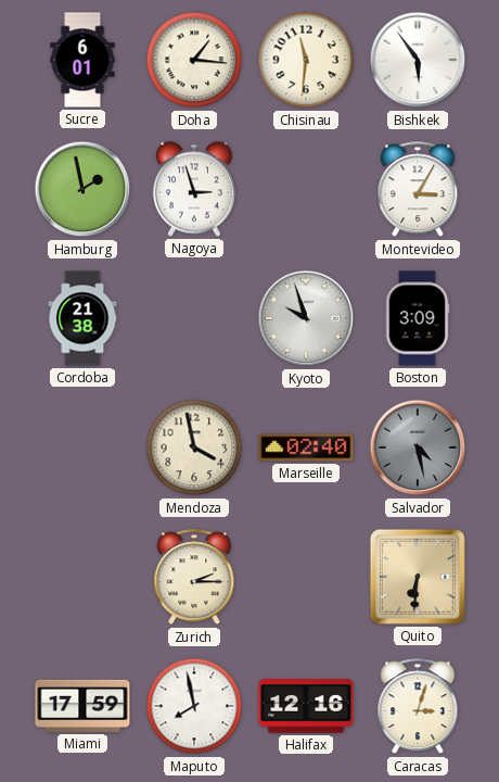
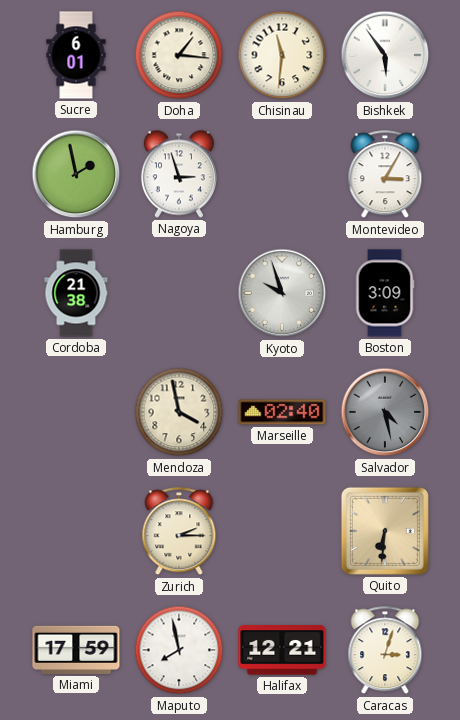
Halifax: 12:16 -> 12:21
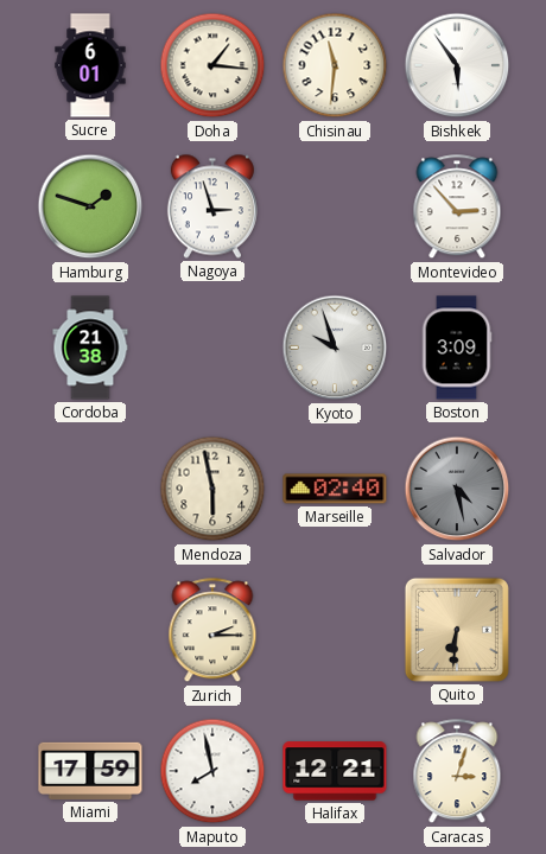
Hamburg: 1:58 -> 1:48
Montevideo: 3:05 -> 2:53
Mendoza: 3:58 -> 5:58
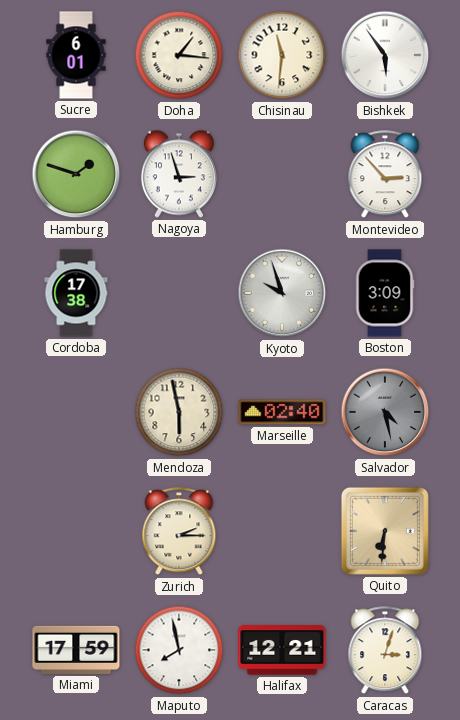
Cordoba: 21:38 -> 17:38
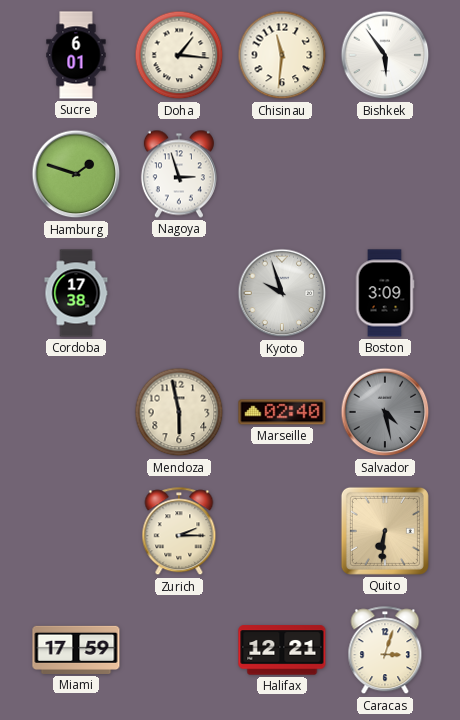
Montevideo: 2:53 -> none
Maputo: 7:58 -> none
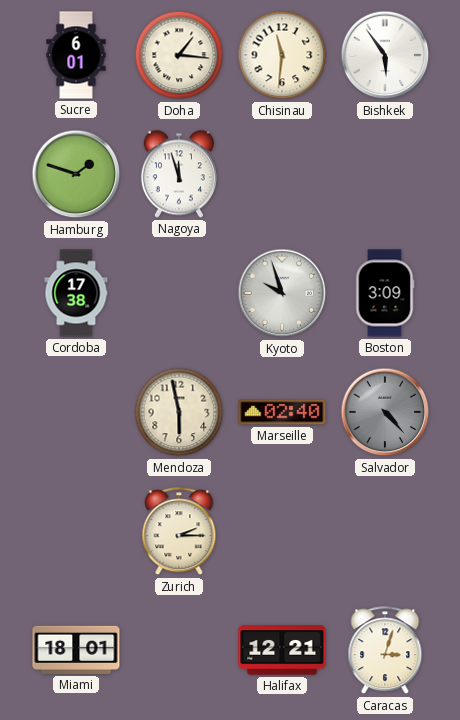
Nagoya: 2:57 -> 11:57
Salvador: 4:28 -> 4:23
Quito: 6:31 -> none
Miami: 17:59 -> 18:01
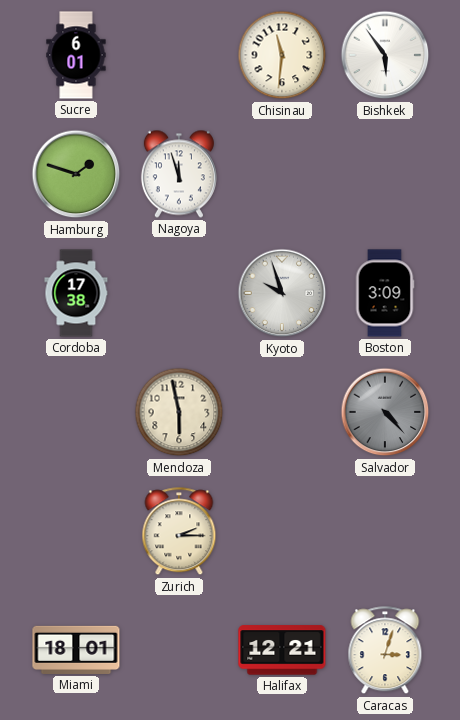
Doha: 1:16 -> none
Marseille: 02:40 -> none
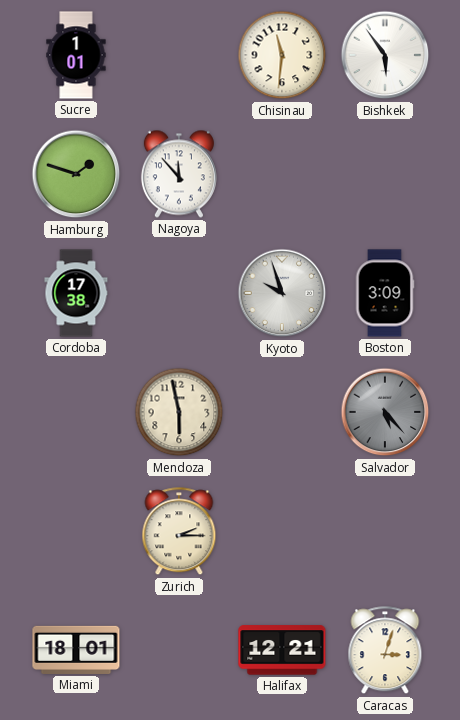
Sucre: 6:01 -> 1:01
Nagoya: 11:57 -> 11:53
Salvador: 4:23 -> 5:23
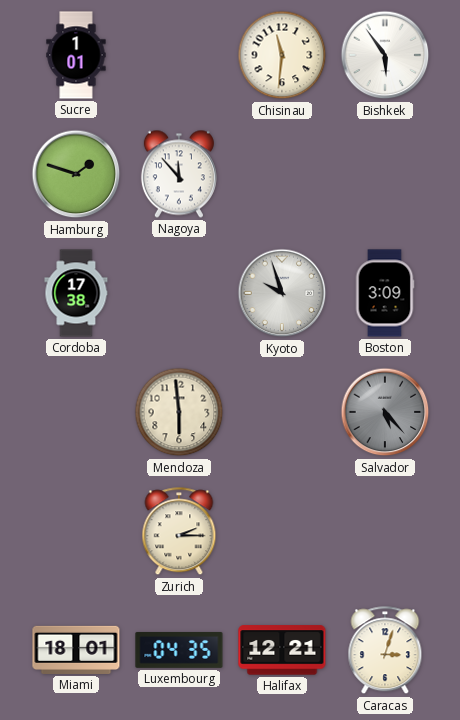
Mendoza: 5:58 -> 5:59
Luxembourg: none -> 04:35
